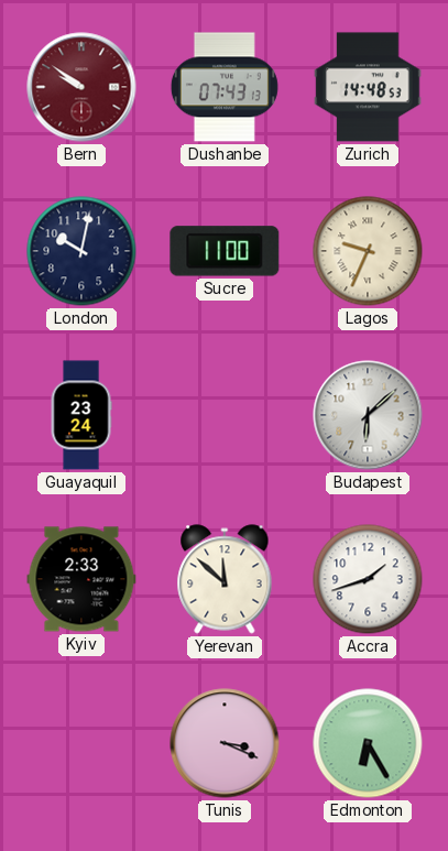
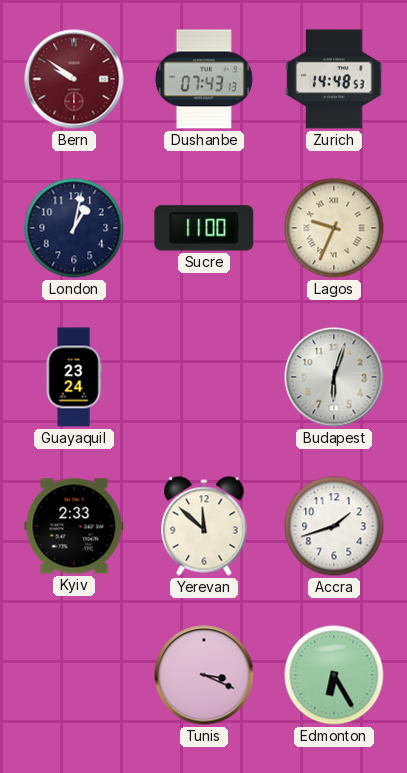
London: 10:02 -> 1:02
Budapest: 6:08 -> 6:03
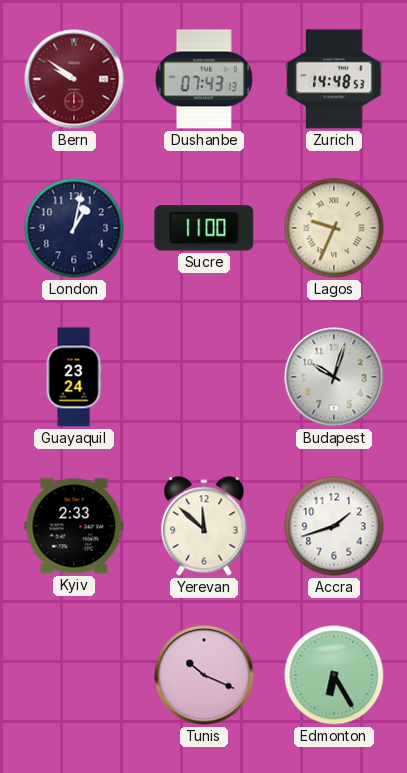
Budapest: 6:03 -> 10:03
Tunis: 3:19 -> 10:19
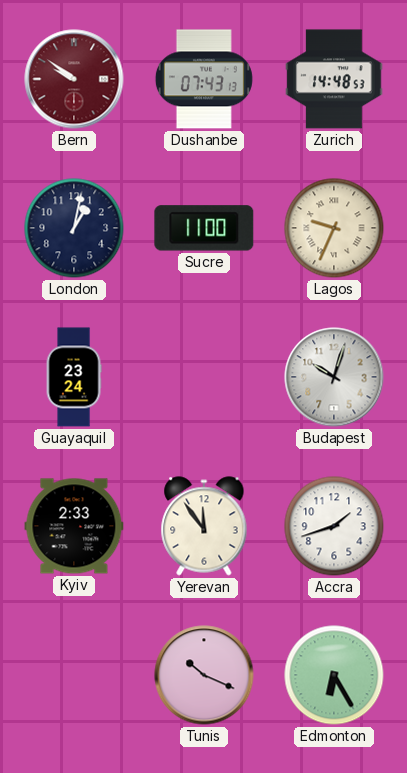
Yerevan: 11:52 -> 11:54
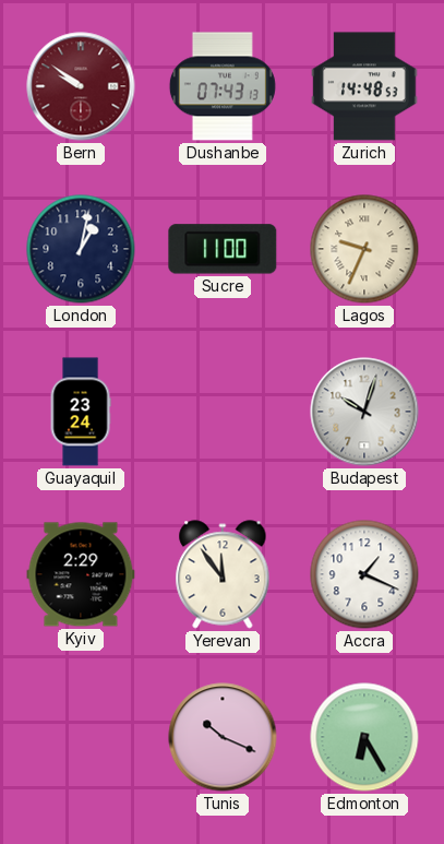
Kyiv: 2:33 -> 2:29
Accra: 1:42 -> 1:19
